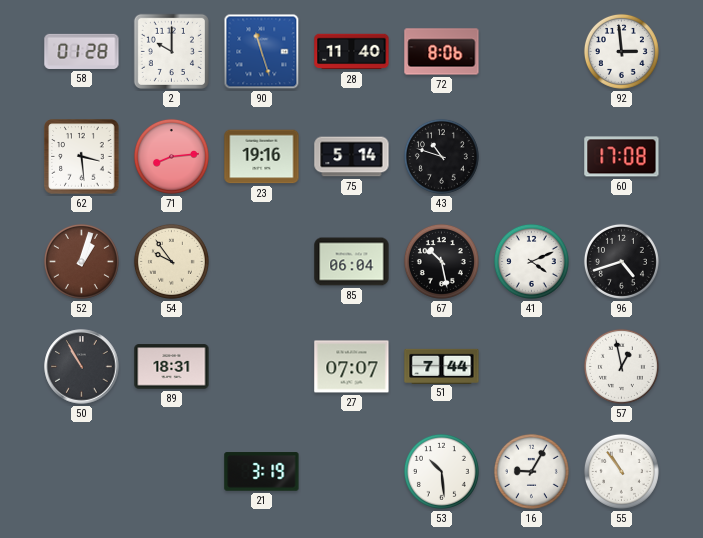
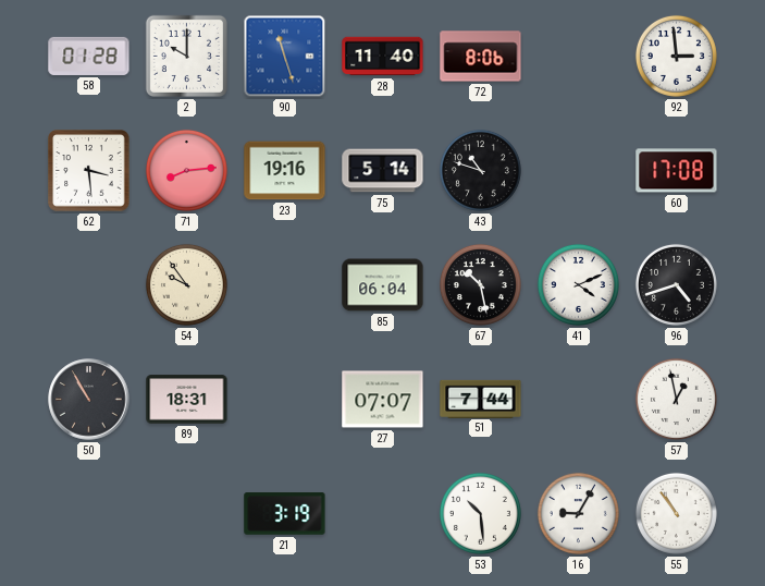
52: 1:03 -> none
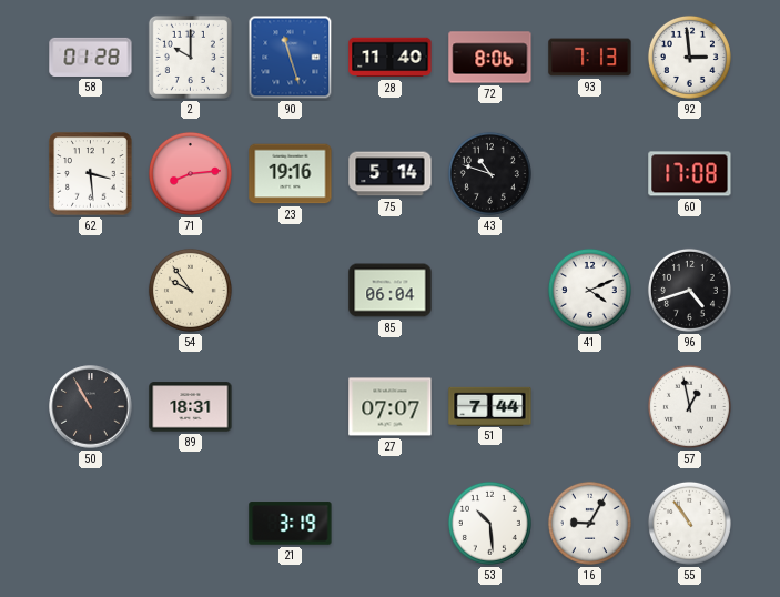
93: none -> 7:13
67: 10:28 -> none
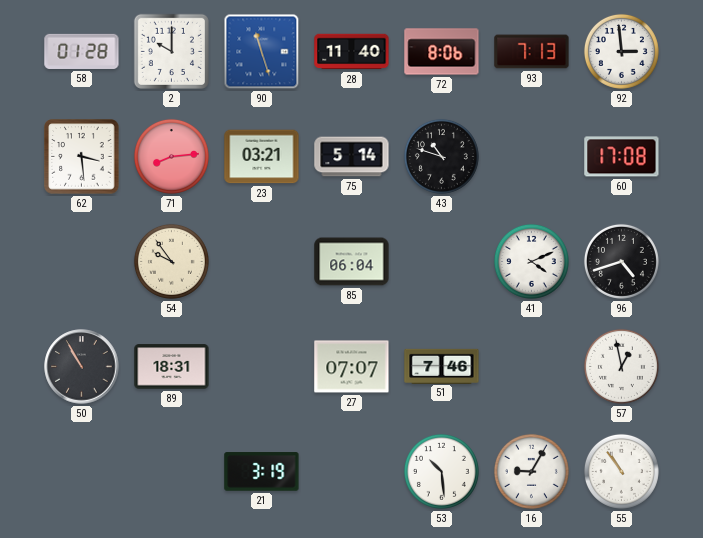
23: 19:16 -> 03:21
51: 7:44 -> 7:46
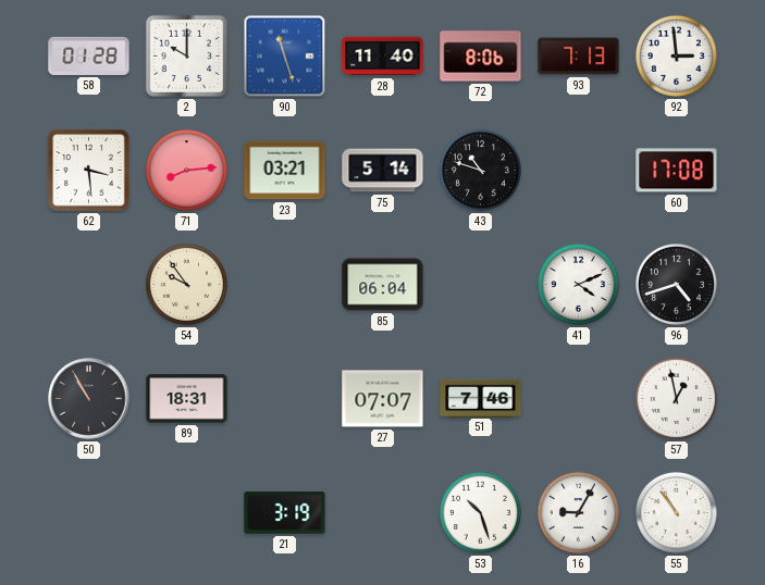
53: 10:29 -> 10:27
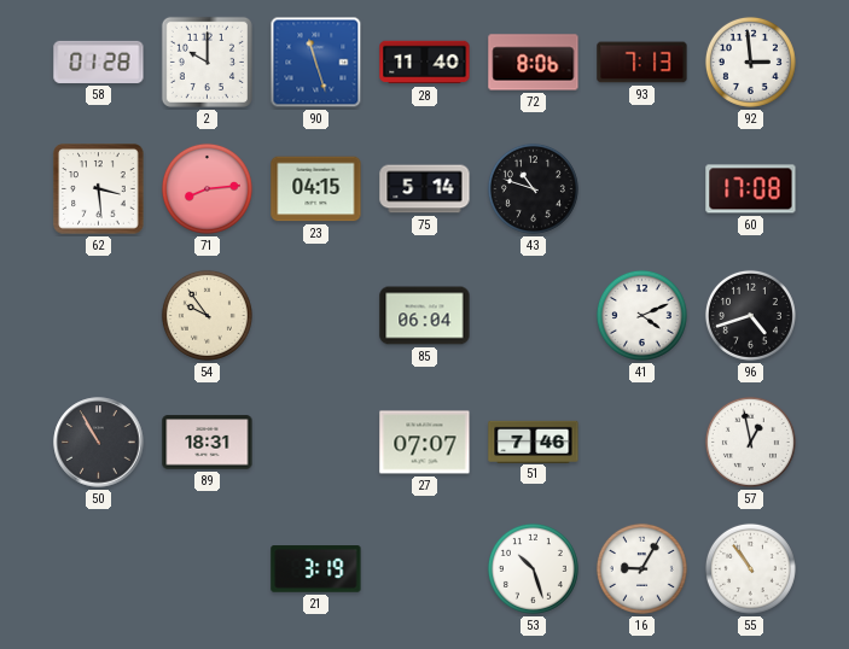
23: 03:21 -> 04:15
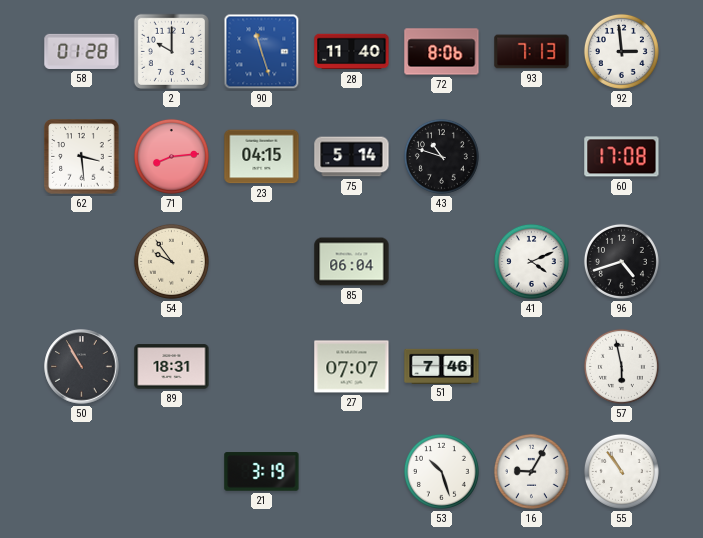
57: 12:58 -> 5:58
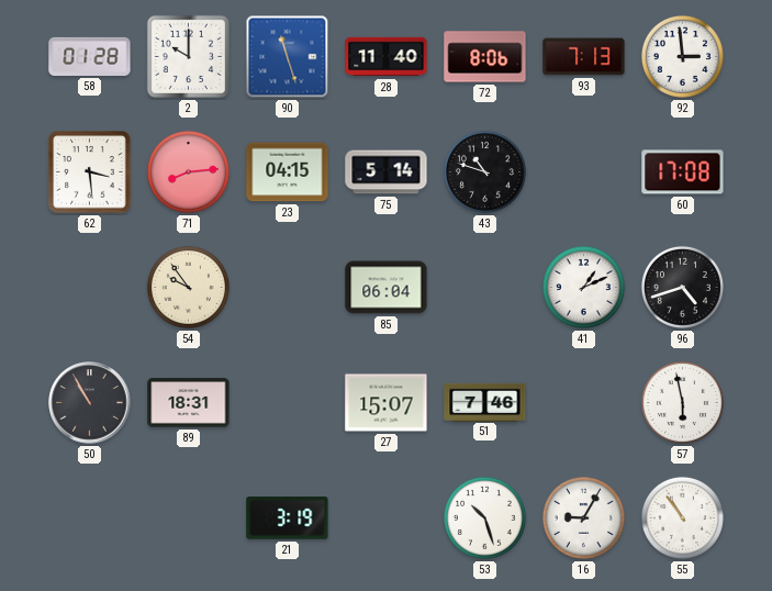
41: 4:11 -> 1:11
27: 07:07 -> 15:07
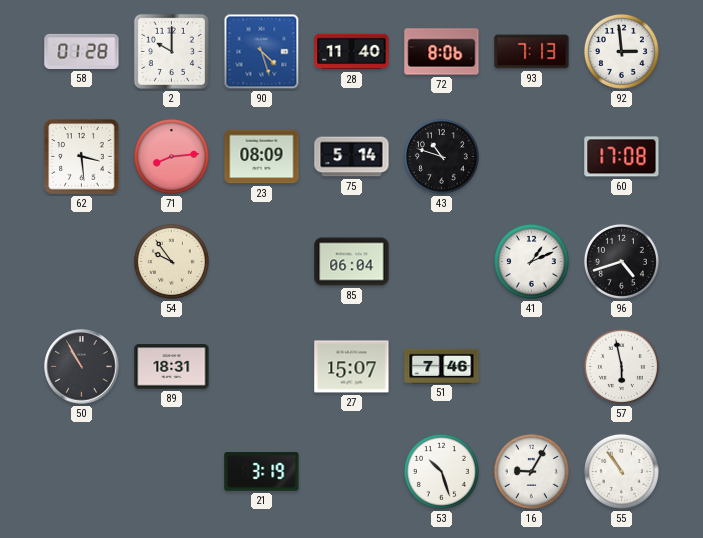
90: 11:27 -> 4:27
23: 04:15 -> 08:09
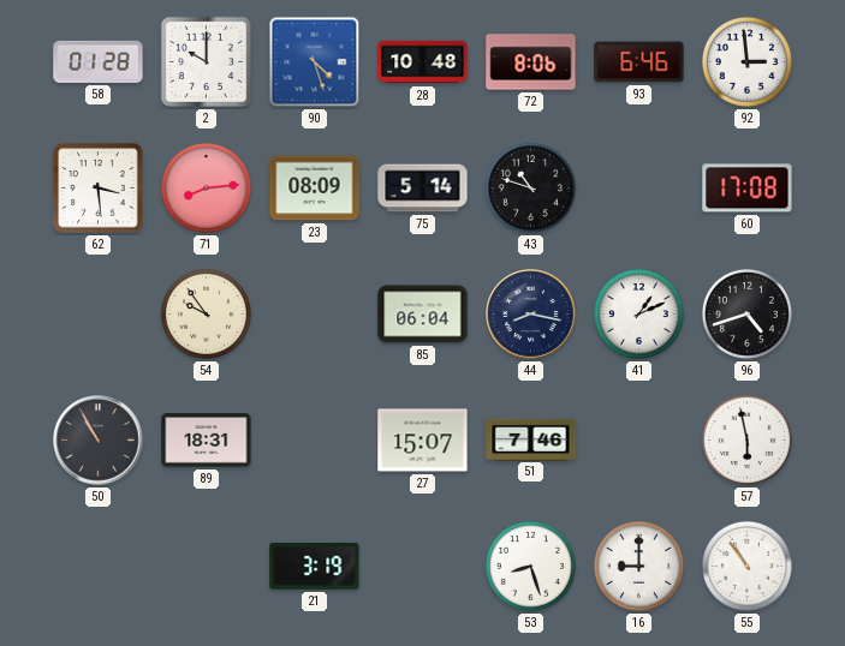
28: 11:40 -> 10:48
93: 7:13 -> 6:46
44: none -> 8:17
53: 10:27 -> 8:27
16: 9:05 -> 9:00
